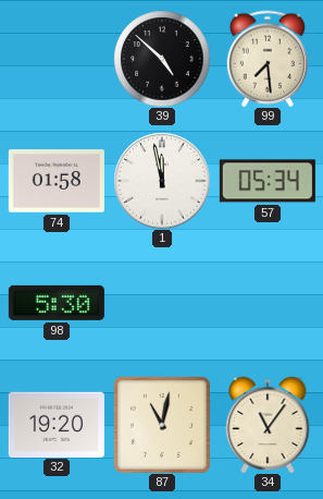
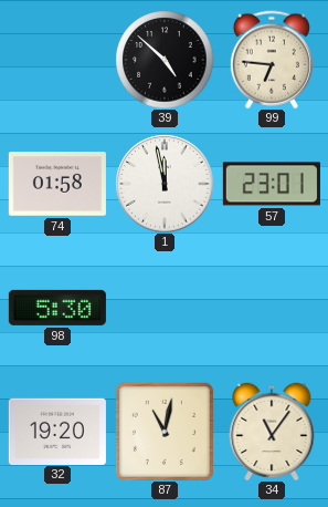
99: 7:29 -> 6:46
57: 05:34 -> 23:01
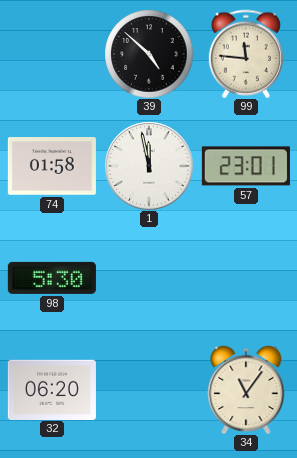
99: 6:46 -> 11:46
32: 19:20 -> 06:20
87: 11:02 -> none
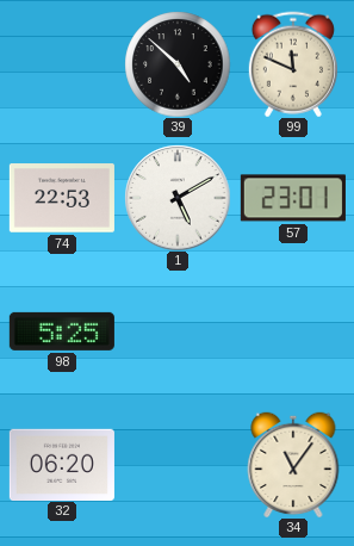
99: 11:46 -> 11:49
74: 01:58 -> 22:53
1: 11:58 -> 5:10
98: 5:30 -> 5:25
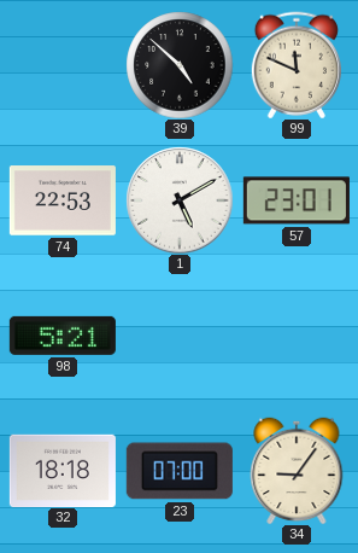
98: 5:25 -> 5:21
32: 06:20 -> 18:18
23: none -> 07:00
34: 11:06 -> 9:06
